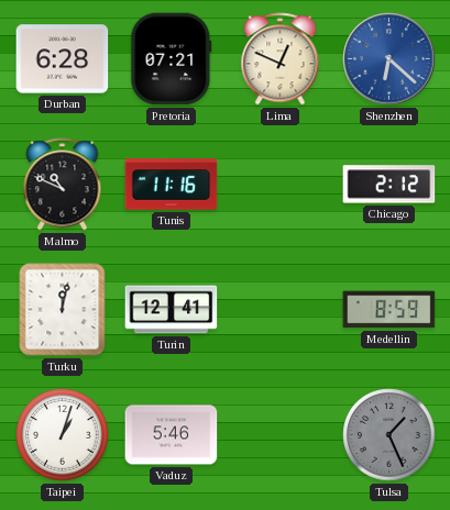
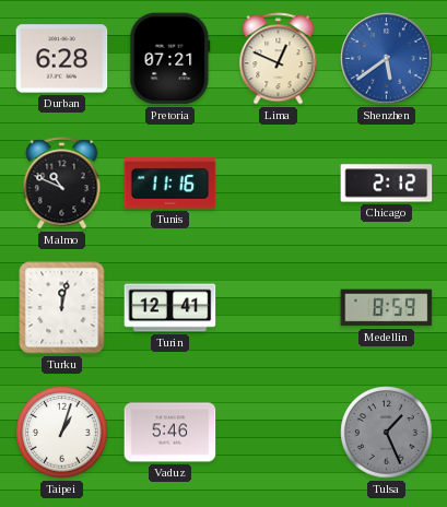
Shenzhen: 6:22 -> 5:39
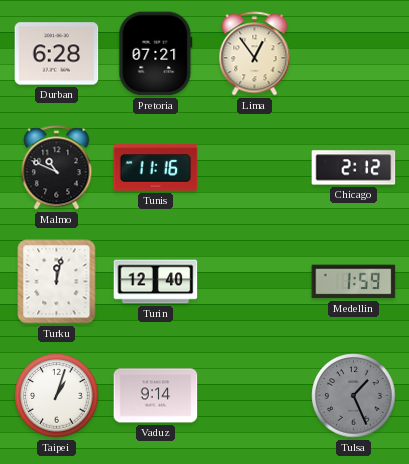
Lima: 12:49 -> 12:54
Shenzhen: 5:39 -> none
Turin: 12:41 -> 12:40
Medellin: 8:59 -> 1:59
Vaduz: 5:46 -> 9:14
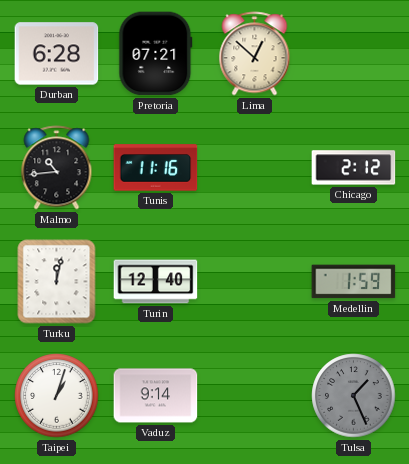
Lima: 12:54 -> 12:52
Malmo: 10:49 -> 10:44
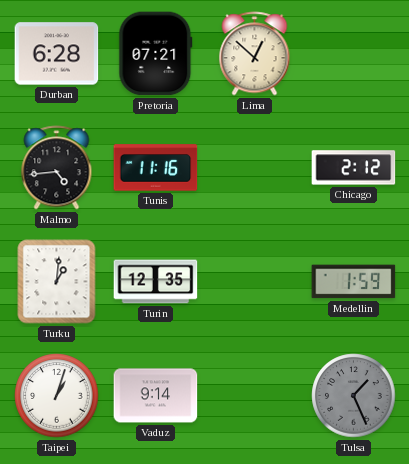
Malmo: 10:44 -> 4:44
Turku: 12:02 -> 1:01
Turin: 12:40 -> 12:35
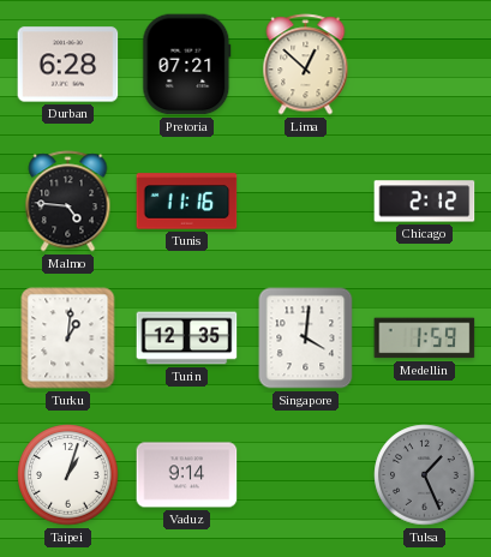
Malmo: 4:44 -> 4:46
Singapore: none -> 4:01
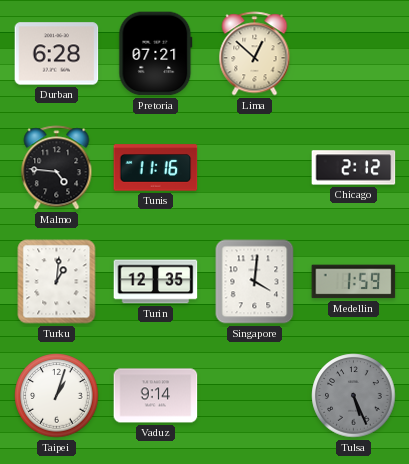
Tulsa: 1:26 -> 5:26
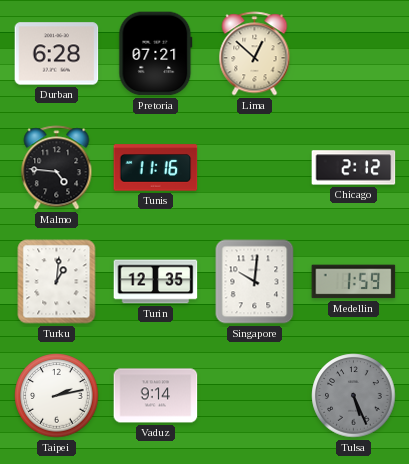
Singapore: 4:01 -> 10:01
Taipei: 1:03 -> 2:13
